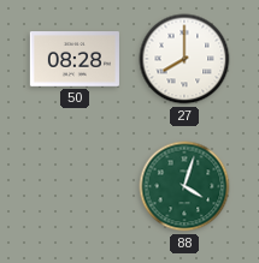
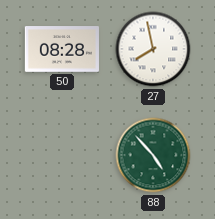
27: 8:00 -> 7:58
88: 4:03 -> 4:53
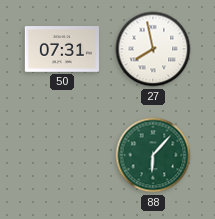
50: 08:28 -> 07:31
88: 4:53 -> 6:07
